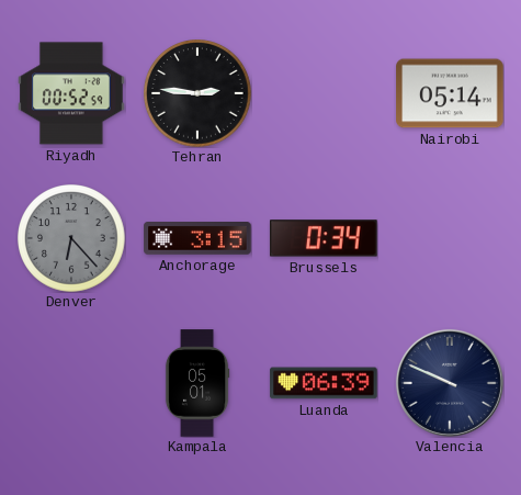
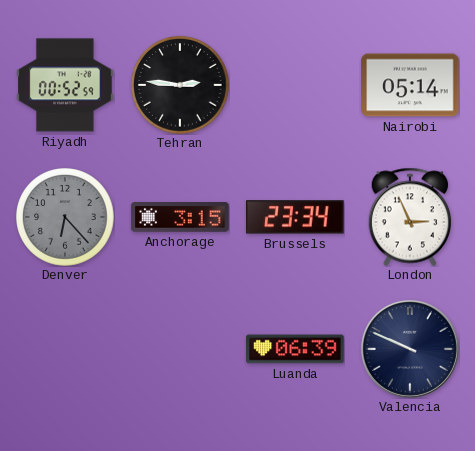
Brussels: 0:34 -> 23:34
London: none -> 2:56
Kampala: 05:01 -> none
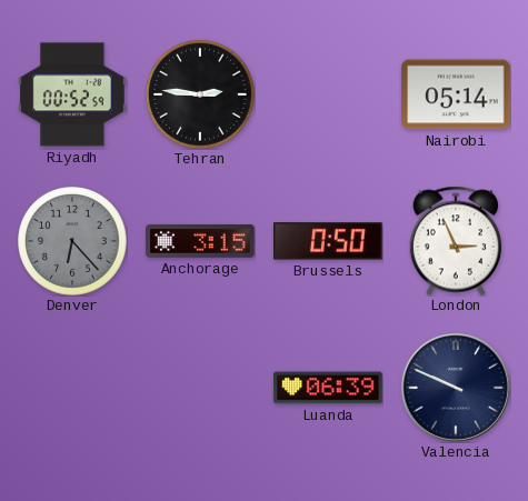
Brussels: 23:34 -> 0:50
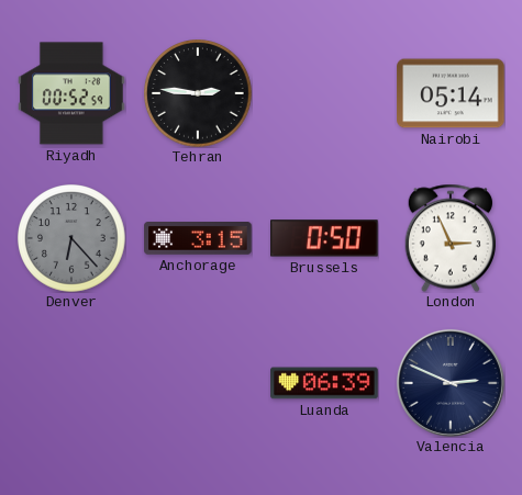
Valencia: 9:49 -> 2:49
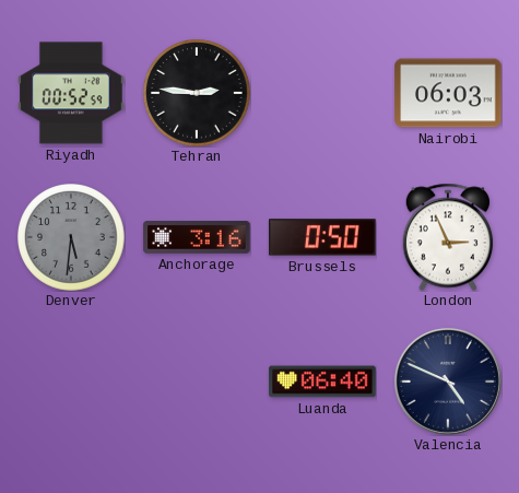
Nairobi: 05:14 -> 06:03
Denver: 6:23 -> 5:31
Anchorage: 3:15 -> 3:16
Luanda: 06:39 -> 06:40
Valencia: 2:49 -> 4:49
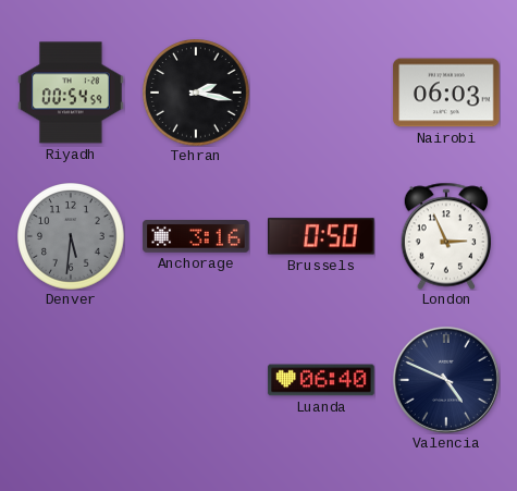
Riyadh: 00:52 -> 00:54
Tehran: 2:46 -> 2:17
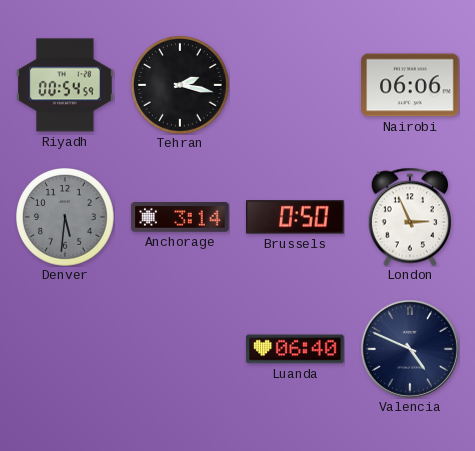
Nairobi: 06:03 -> 06:06
Anchorage: 3:16 -> 3:14
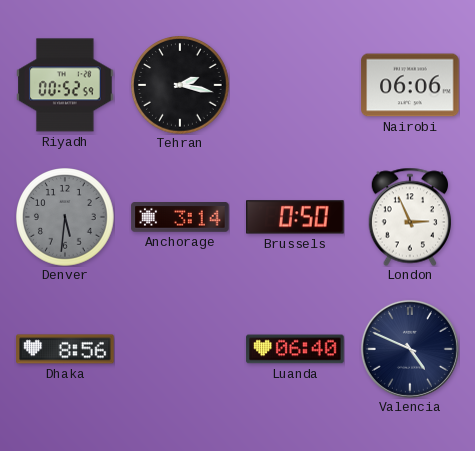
Riyadh: 00:54 -> 00:52
Dhaka: none -> 8:56
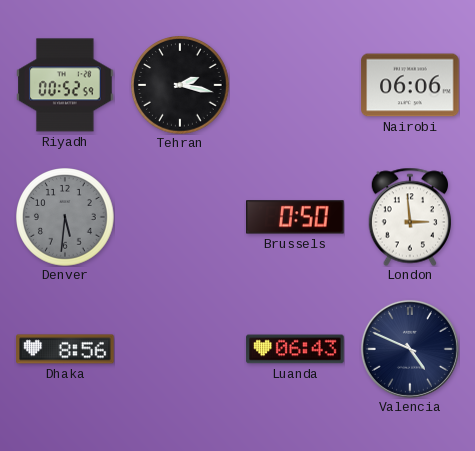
Anchorage: 3:14 -> none
London: 2:56 -> 2:59
Luanda: 06:40 -> 06:43
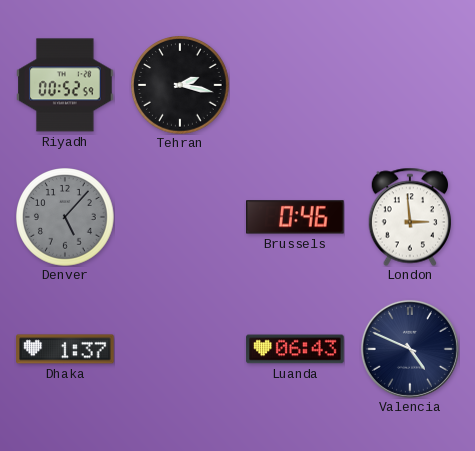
Nairobi: 06:06 -> none
Denver: 5:31 -> 5:07
Brussels: 0:50 -> 0:46
Dhaka: 8:56 -> 1:37
